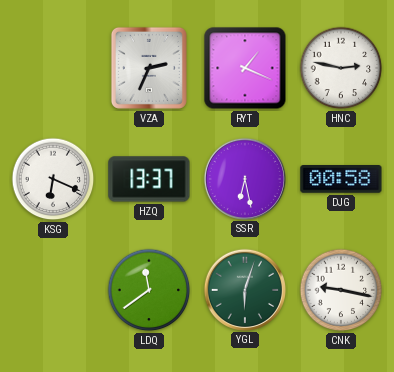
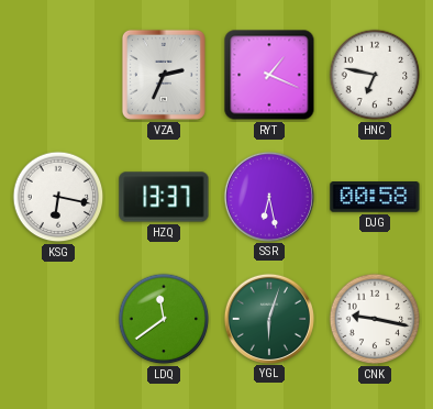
HNC: 2:47 -> 6:47
KSG: 6:19 -> 6:17
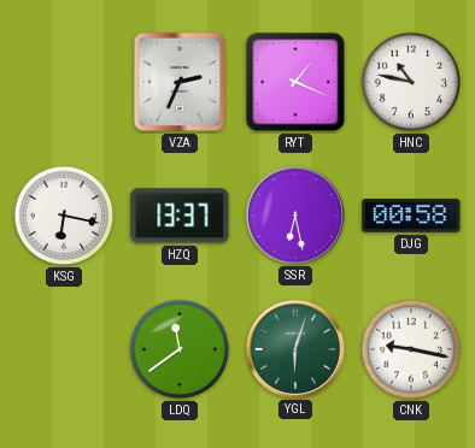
HNC: 6:47 -> 10:47
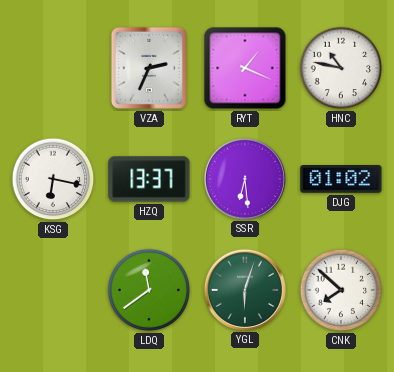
SSR: 6:28 -> 6:29
DJG: 00:58 -> 01:02
CNK: 9:17 -> 7:52
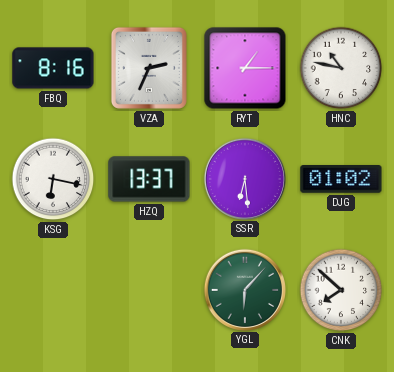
FBQ: none -> 8:16
RYT: 1:19 -> 1:15
LDQ: 11:39 -> none
YGL: 6:03 -> 6:07
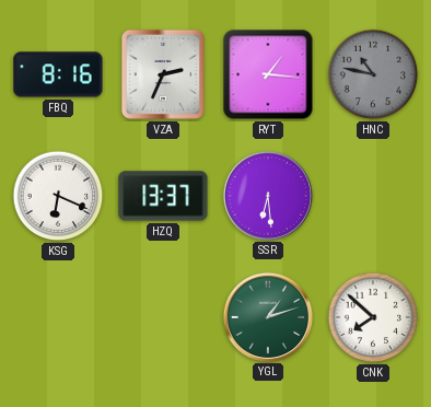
RYT: 1:15 -> 1:16
HNC dial: white -> grey
KSG: 6:17 -> 6:19
DJG: 01:02 -> none
YGL: 6:07 -> 1:12
